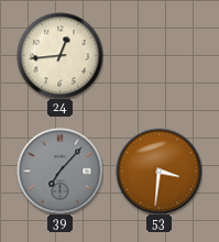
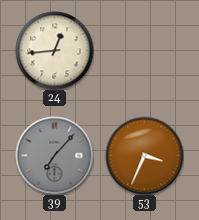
53: 3:31 -> 3:34
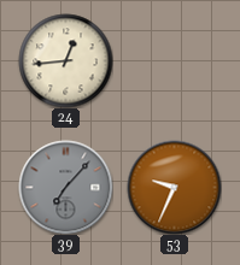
53: 3:34 -> 9:34
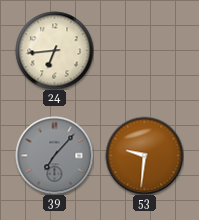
24: 12:44 -> 6:44
53: 9:34 -> 9:31
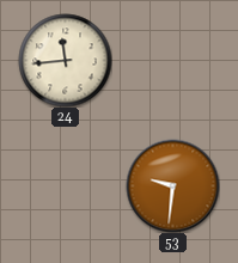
24: 6:44 -> 11:44
39: 7:07 -> none
